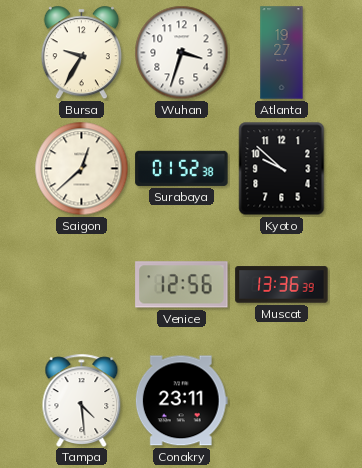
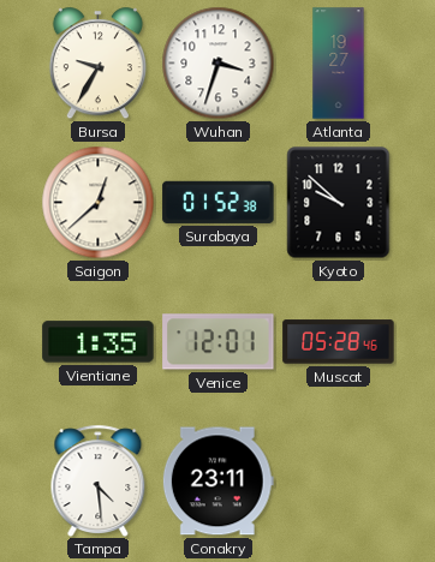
Vientiane: none -> 1:35
Venice: 12:56 -> 12:01
Muscat: 13:36 -> 05:28
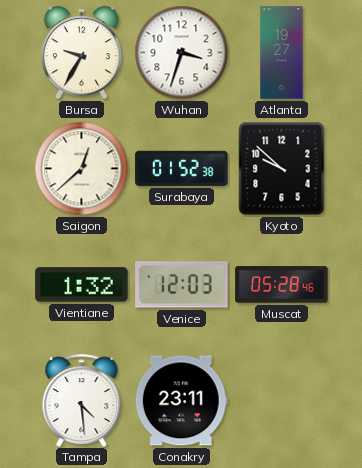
Vientiane: 1:35 -> 1:32
Venice: 12:01 -> 12:03
